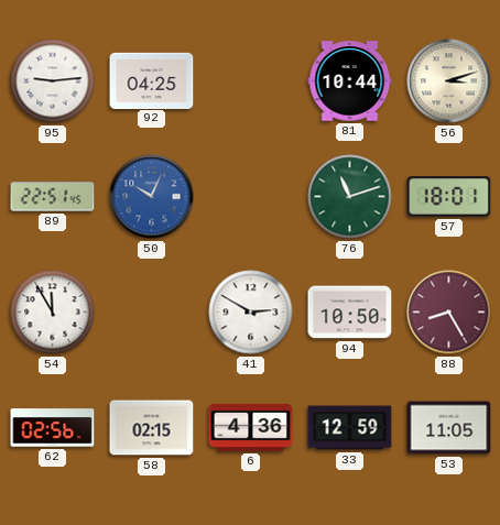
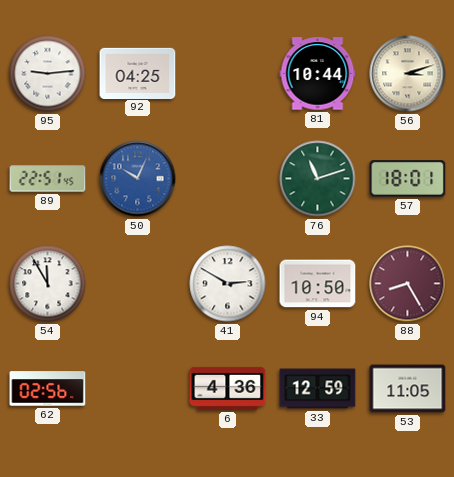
58: 02:15 -> none
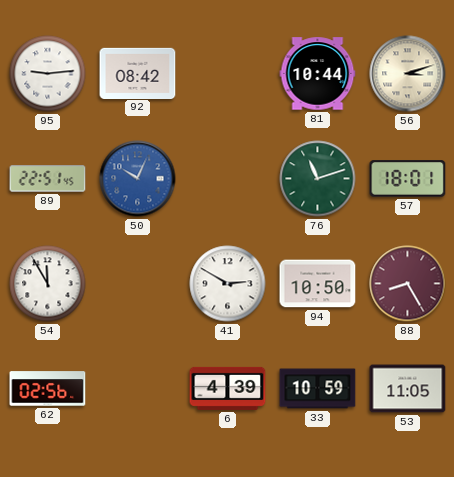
92: 04:25 -> 08:42
6: 4:36 -> 4:39
33: 12:59 -> 10:59
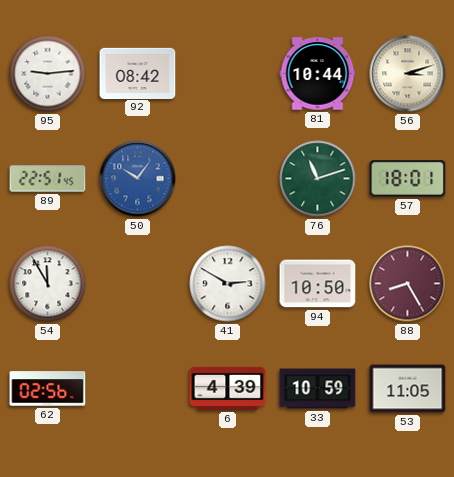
50: 10:04 -> 10:06
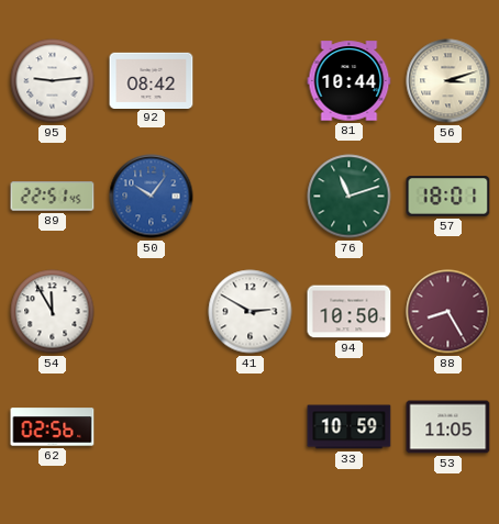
6: 4:39 -> none
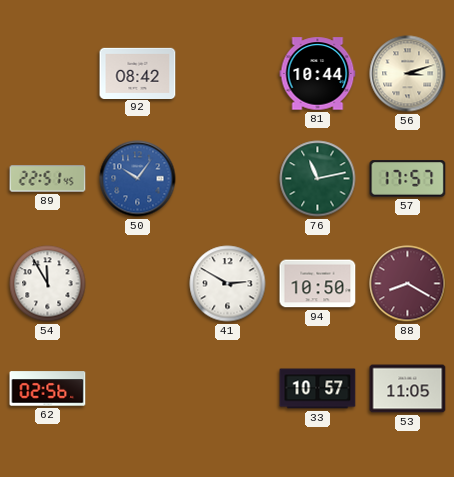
95: 9:14 -> none
76: 11:12 -> 11:13
57: 18:01 -> 17:57
88: 8:25 -> 8:20
33: 10:59 -> 10:57
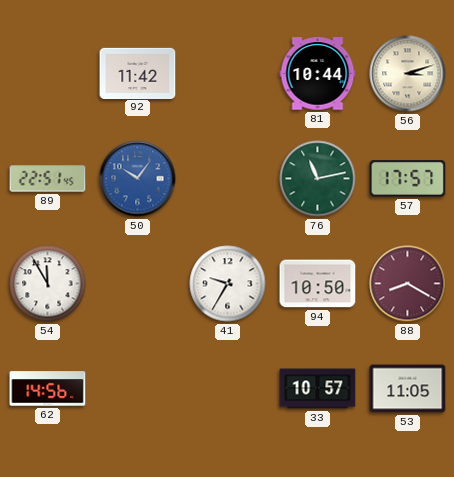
92: 08:42 -> 11:42
41: 2:50 -> 9:35
62: 02:56 -> 14:56
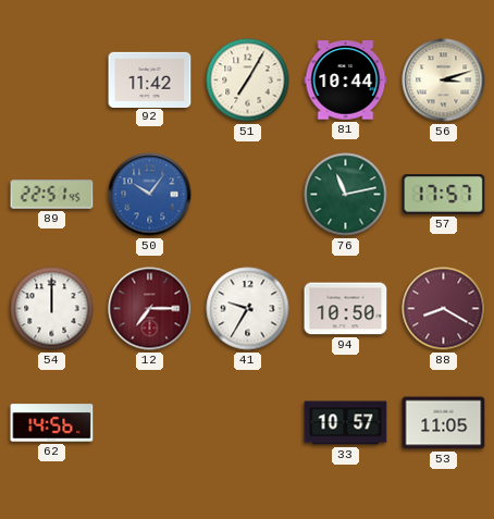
51: none -> 7:05
54: 11:55 -> 12:00
12: none -> 7:15
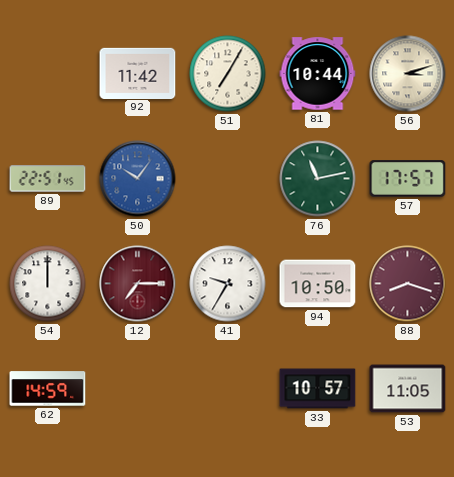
88: 8:20 -> 8:18
62: 14:56 -> 14:59
